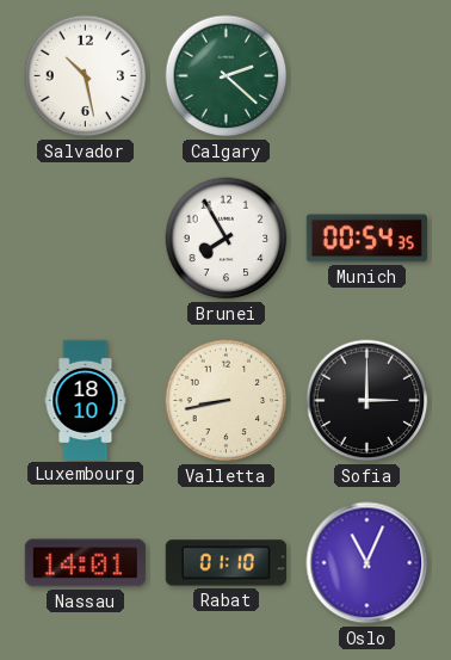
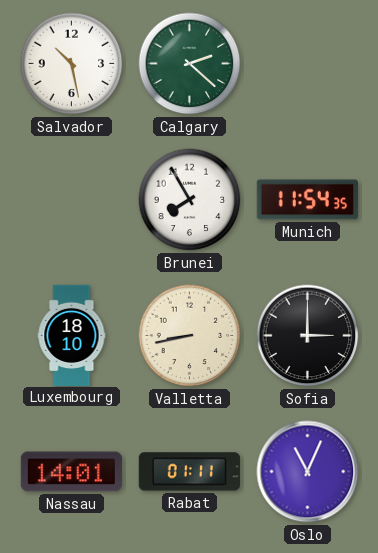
Munich: 00:54 -> 11:54
Rabat: 01:10 -> 01:11
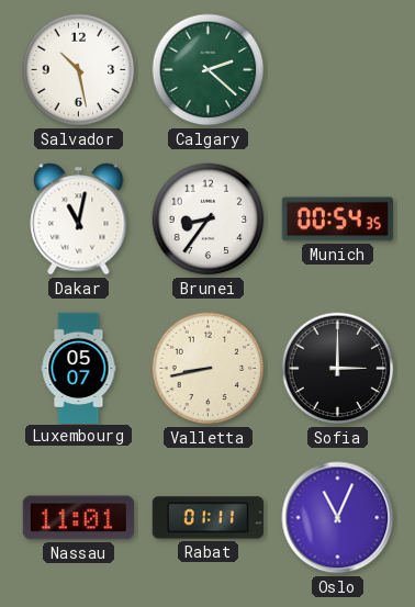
Dakar: none -> 11:02
Brunei: 7:55 -> 8:36
Munich: 11:54 -> 00:54
Luxembourg: 18:10 -> 05:07
Nassau: 14:01 -> 11:01
